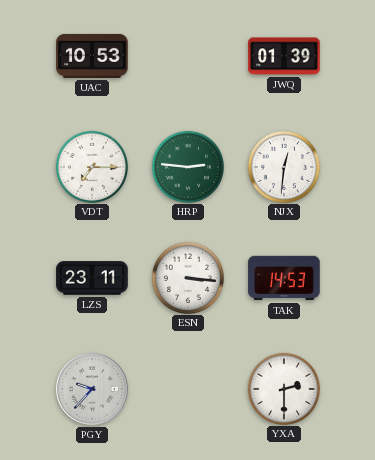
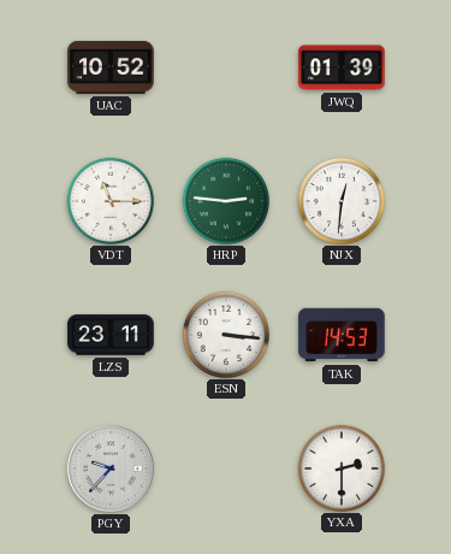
UAC: 10:53 -> 10:52
VDT: 7:15 -> 11:15
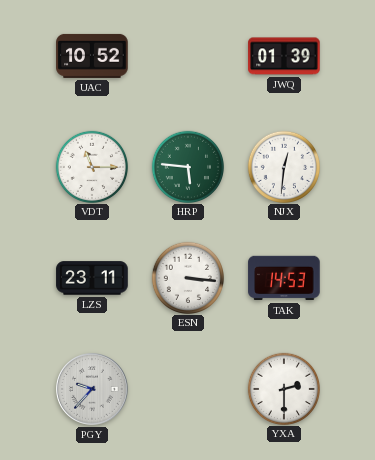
HRP: 2:46 -> 5:46
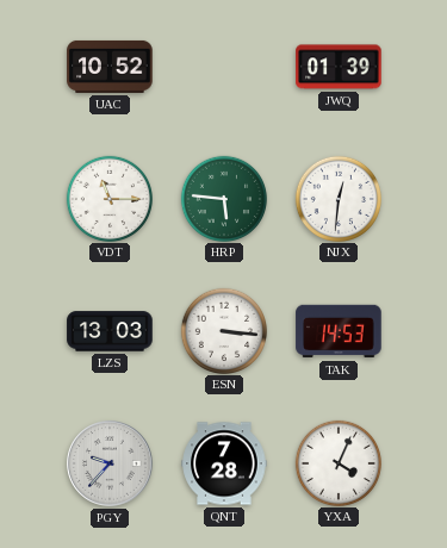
LZS: 23:11 -> 13:03
QNT: none -> 7:28
YXA: 2:30 -> 4:04
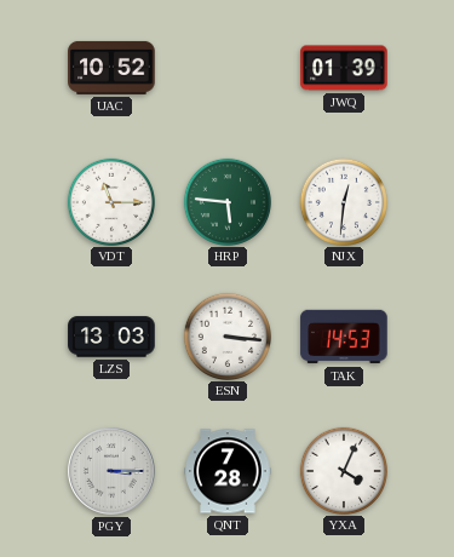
PGY: 9:37 -> 3:15
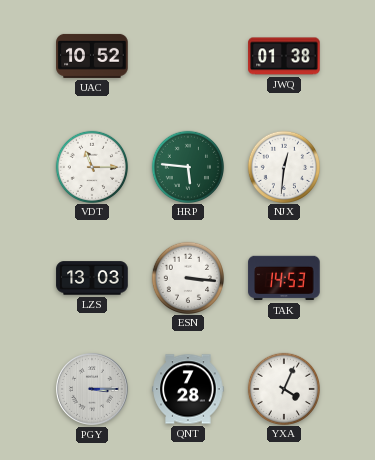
JWQ: 01:39 -> 01:38
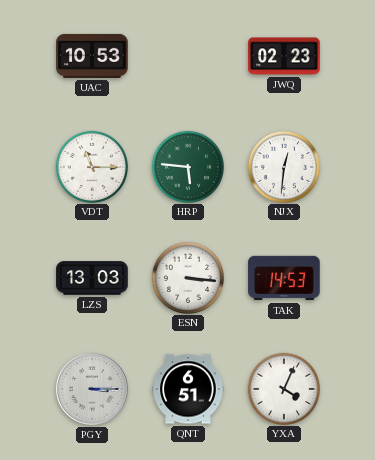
UAC: 10:52 -> 10:53
JWQ: 01:38 -> 02:23
QNT: 7:28 -> 6:51
